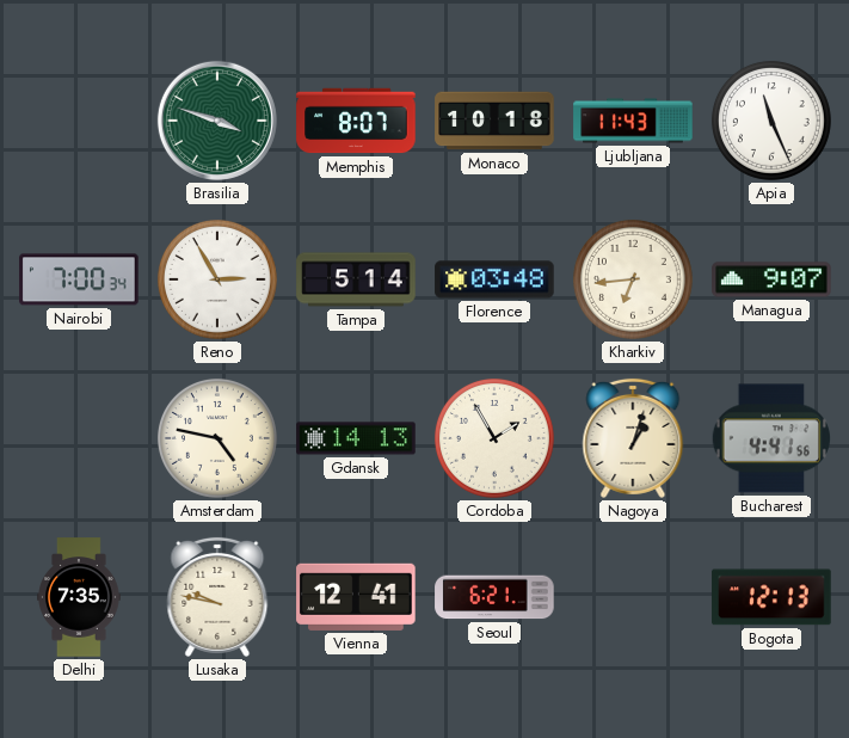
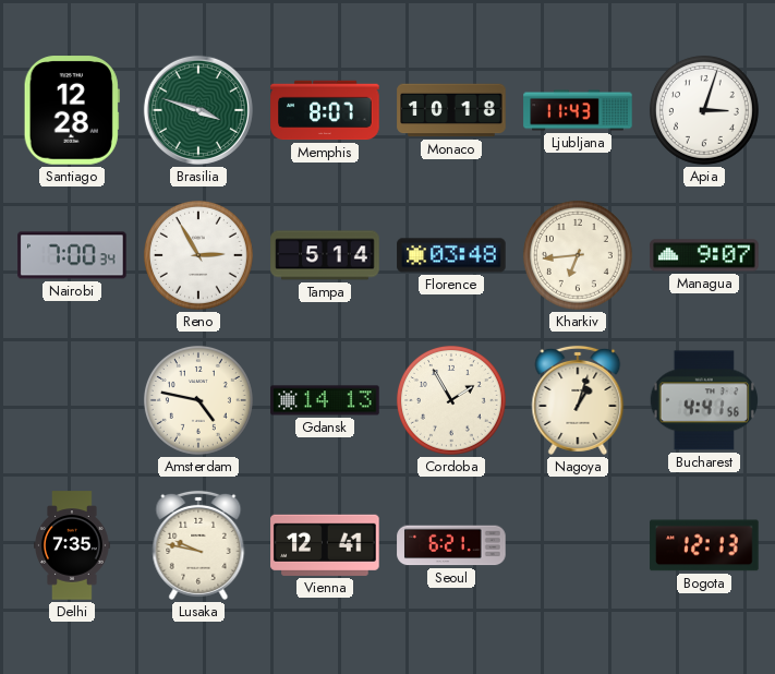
Santiago: none -> 12:28
Apia: 11:26 -> 3:03
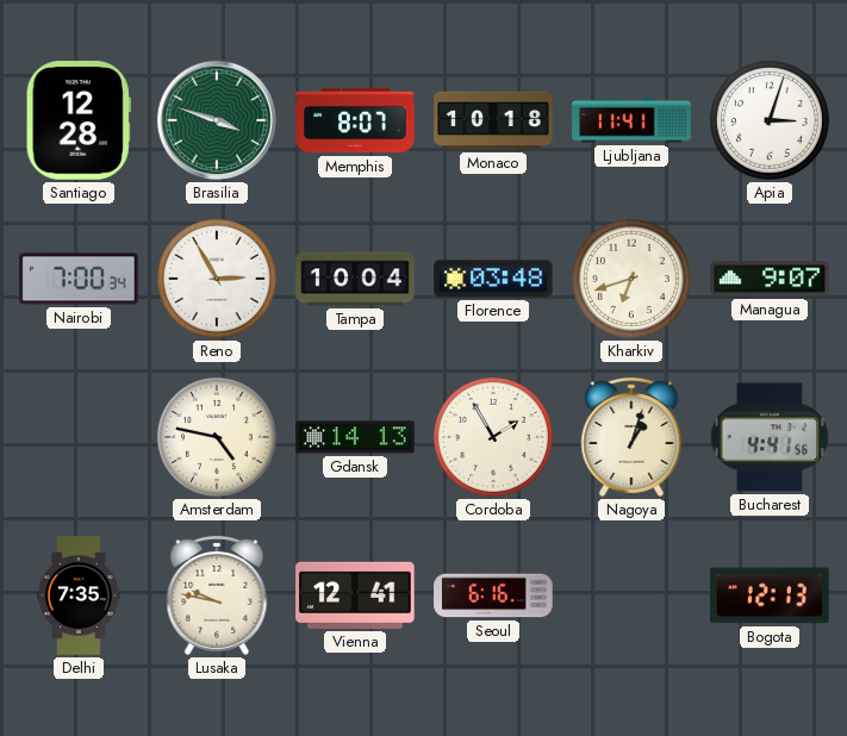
Ljubljana: 11:43 -> 11:41
Tampa: 5:14 -> 10:04
Kharkiv: 6:44 -> 6:42
Seoul: 6:21 -> 6:16
